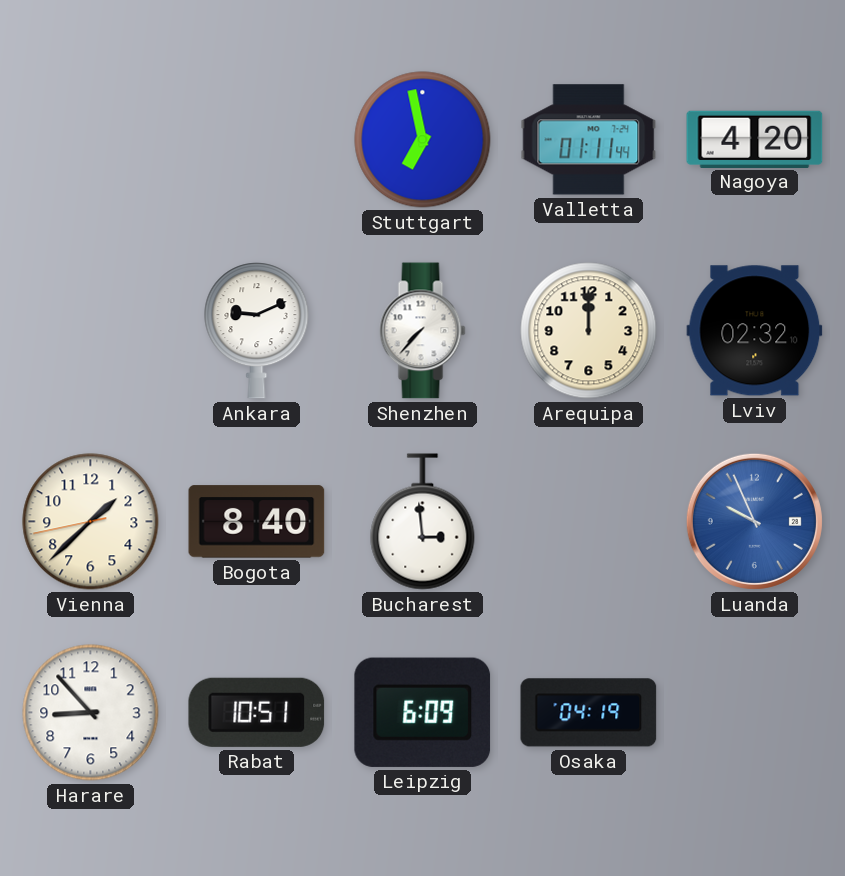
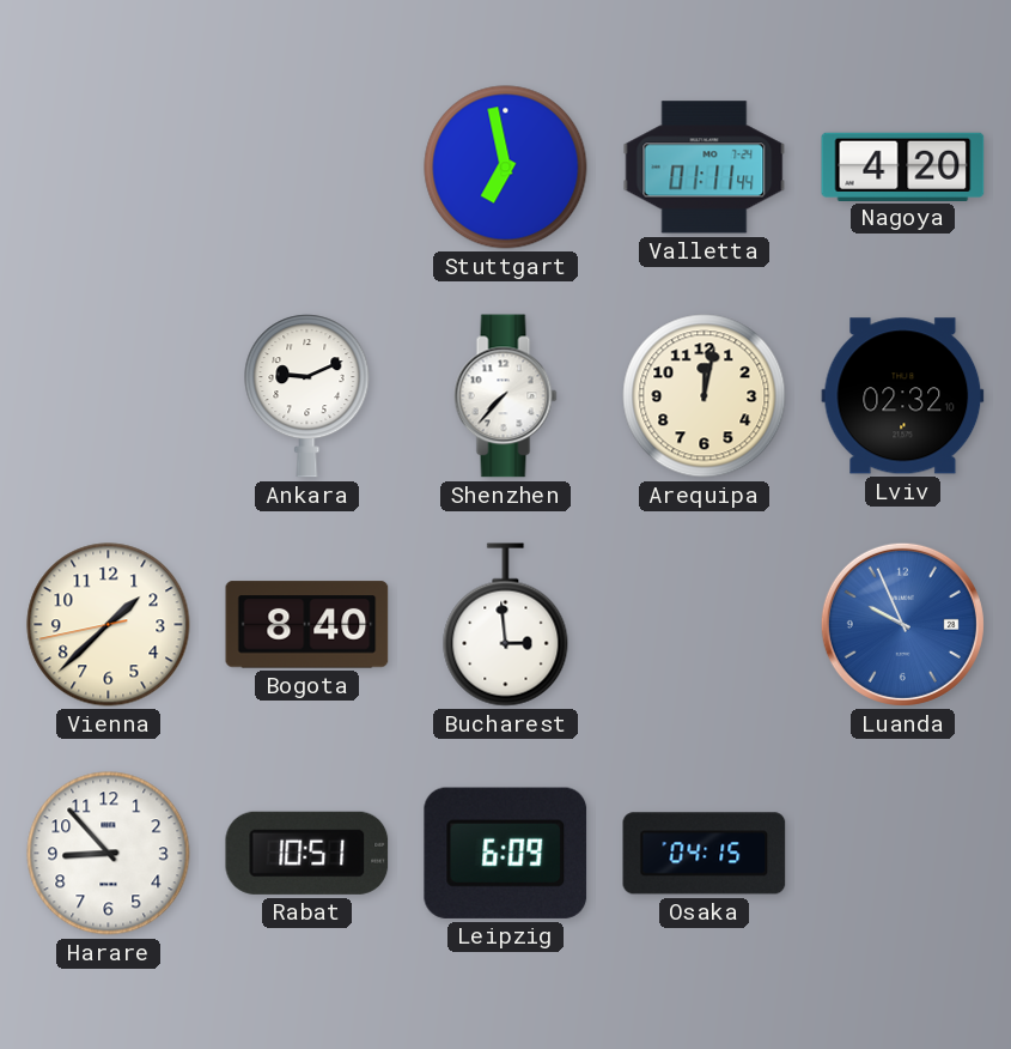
Arequipa: 12:00 -> 12:02
Osaka: 04:19 -> 04:15
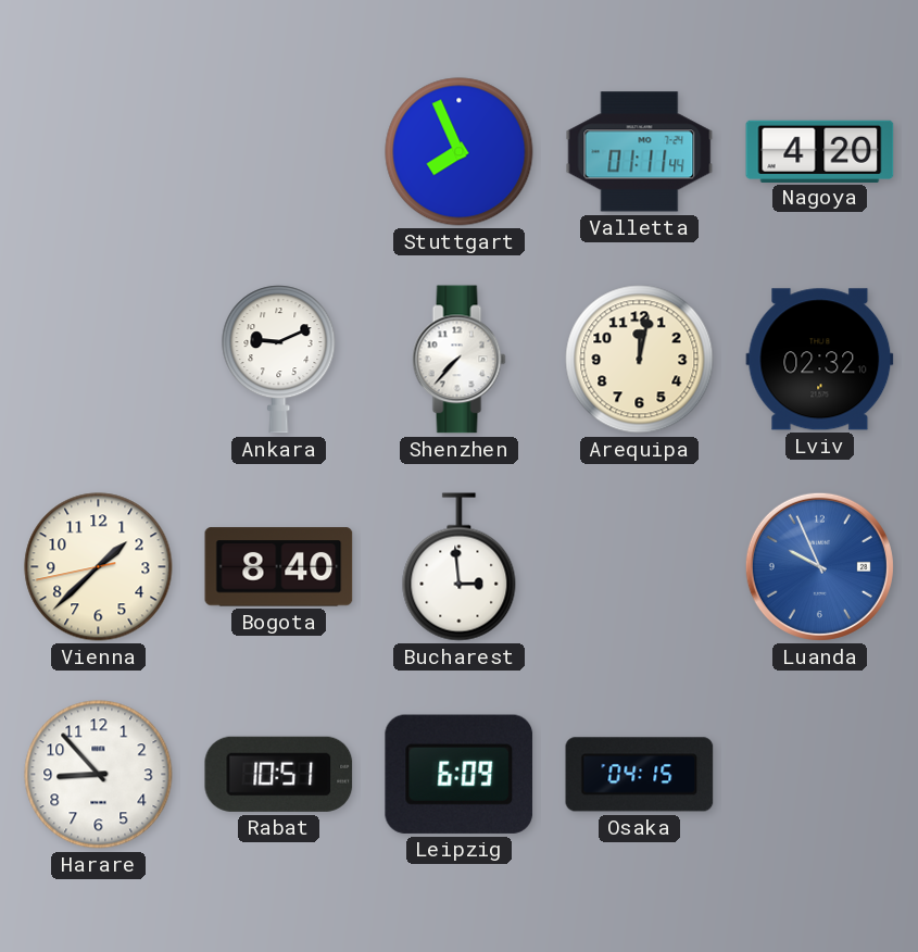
Stuttgart: 6:58 -> 7:56
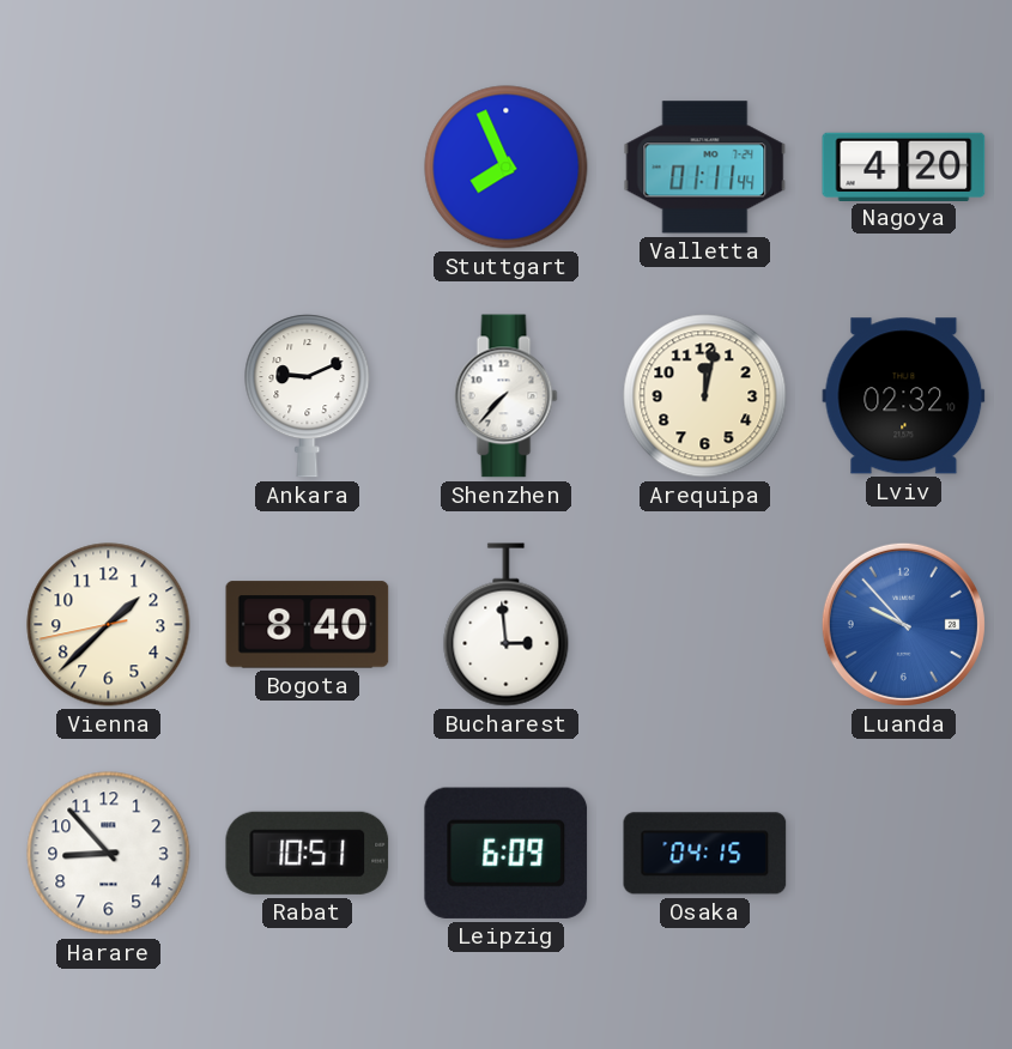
Luanda: 9:56 -> 9:53
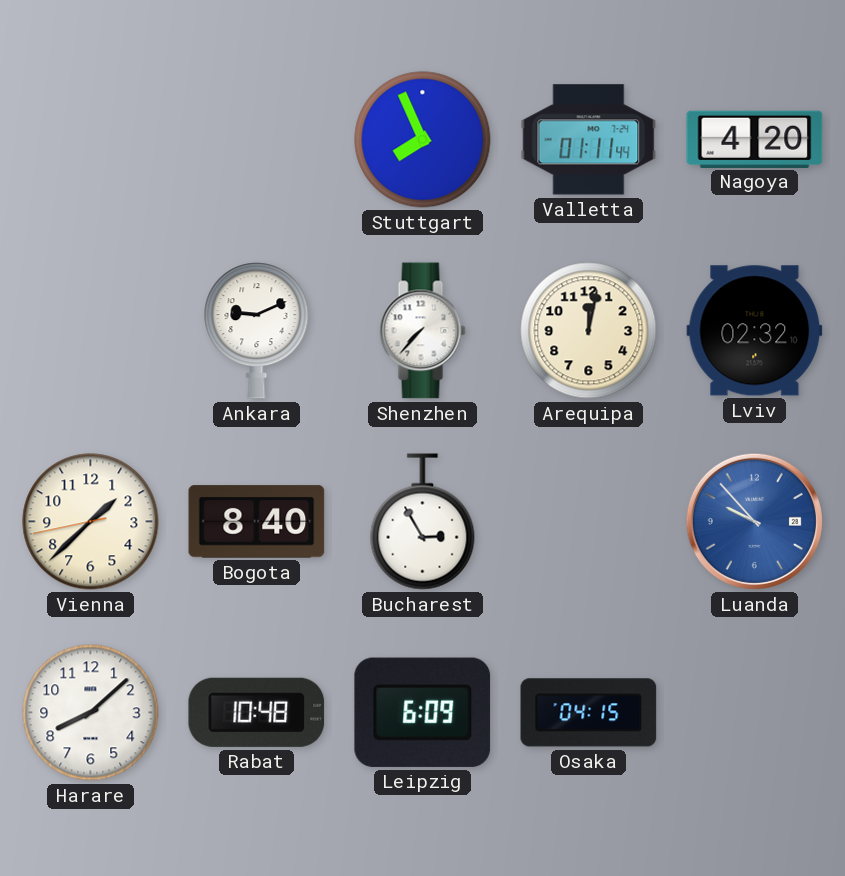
Bucharest: 2:59 -> 2:55
Harare: 8:53 -> 8:08
Rabat: 10:51 -> 10:48
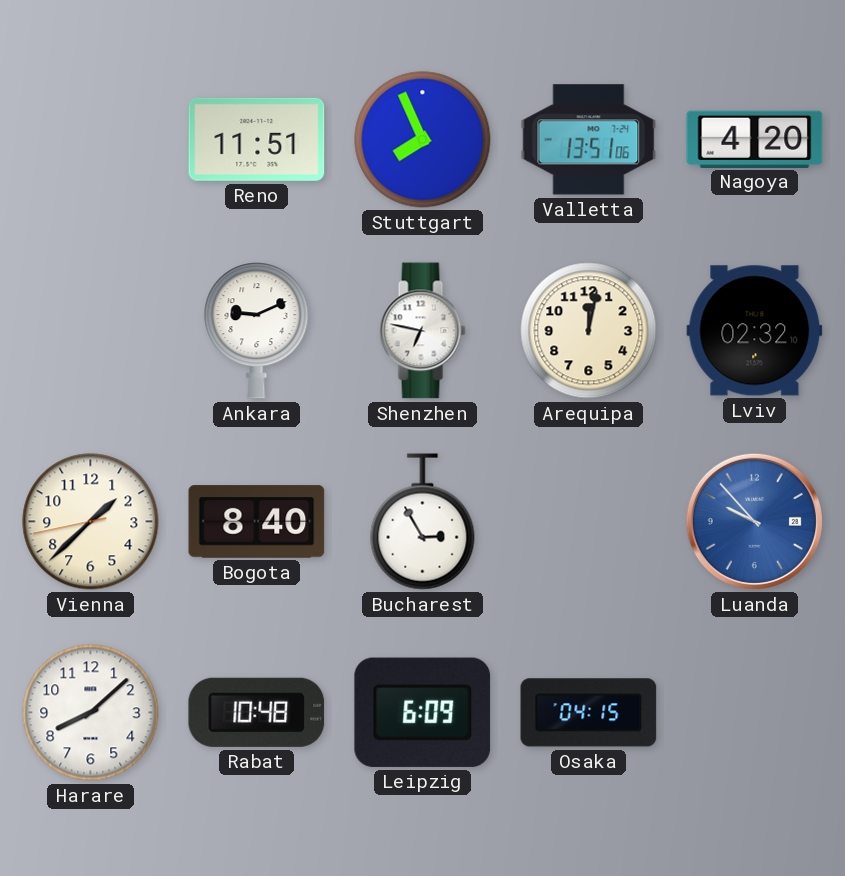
Reno: none -> 11:51
Valletta: 01:11 -> 13:51
Shenzhen: 7:37 -> 6:47
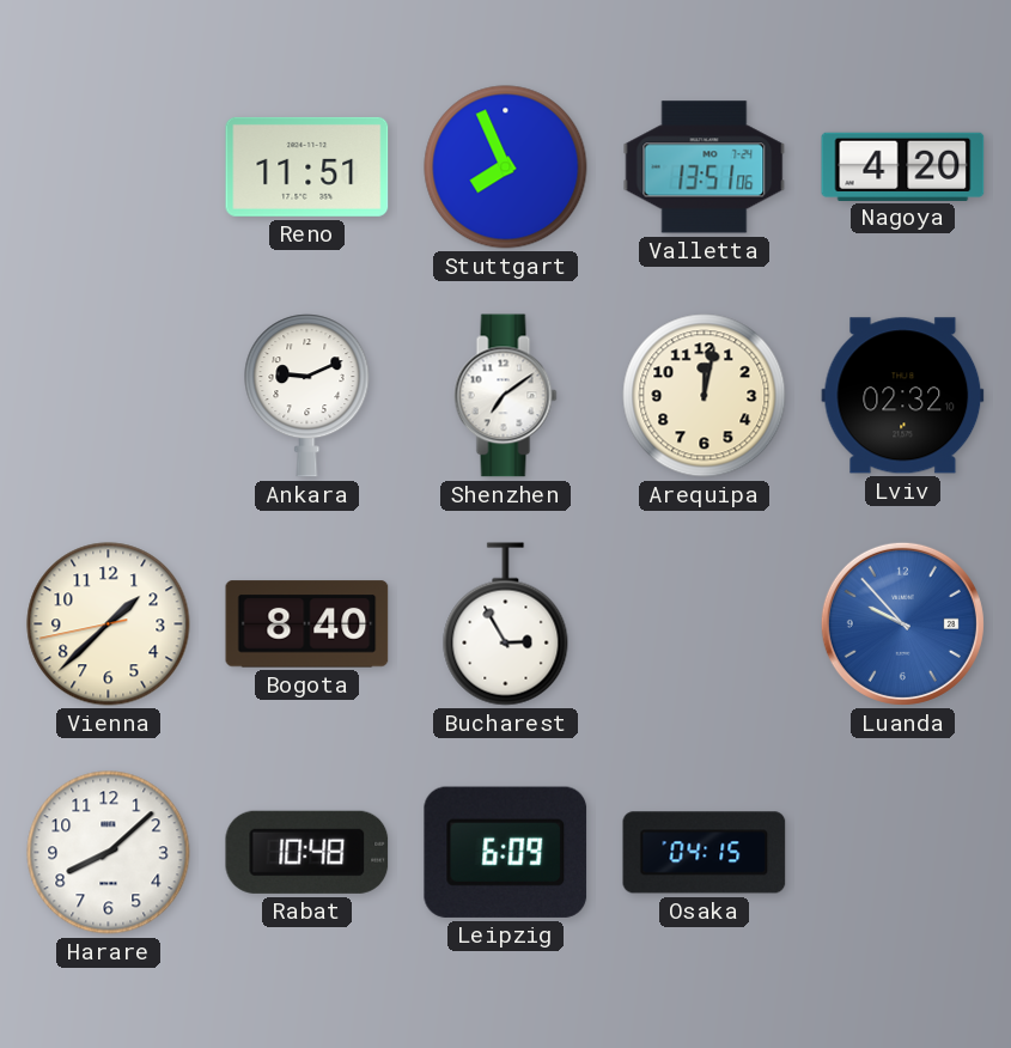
Shenzhen: 6:47 -> 7:09
